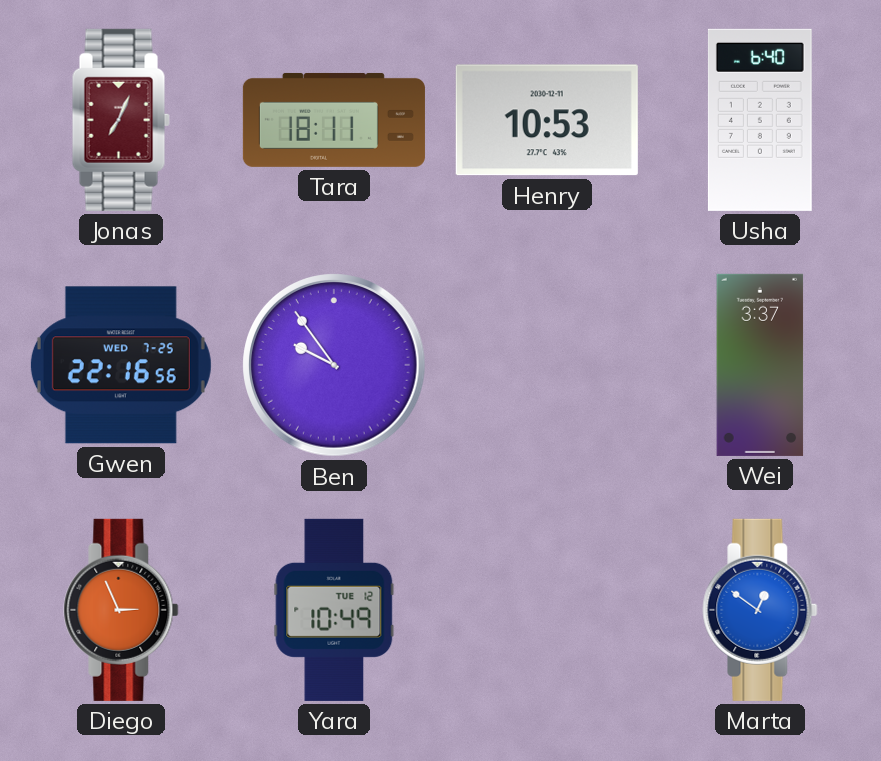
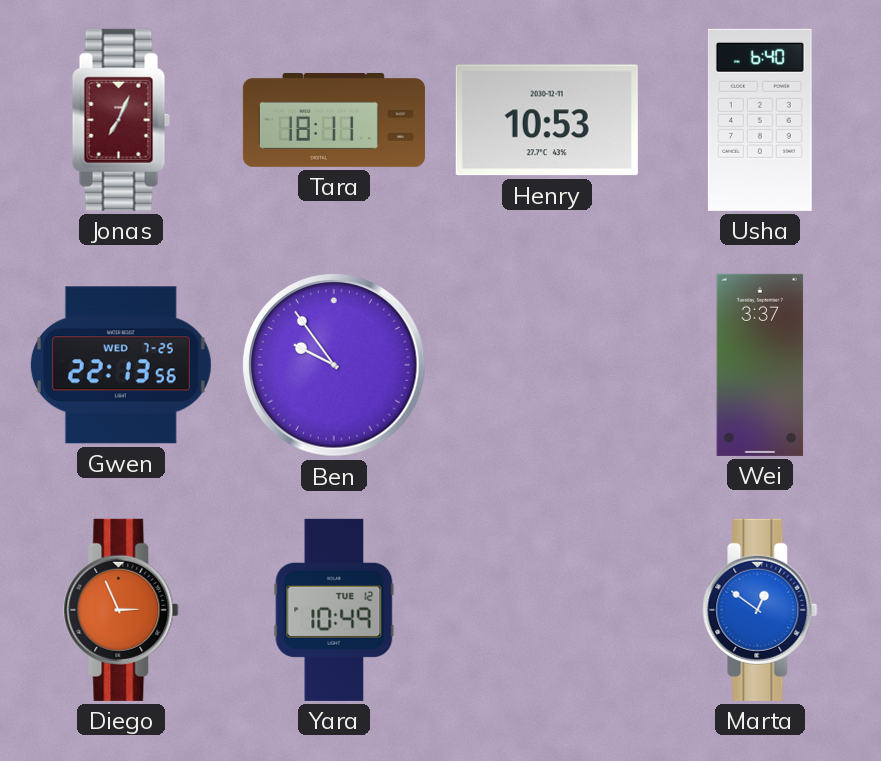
Gwen: 22:16 -> 22:13
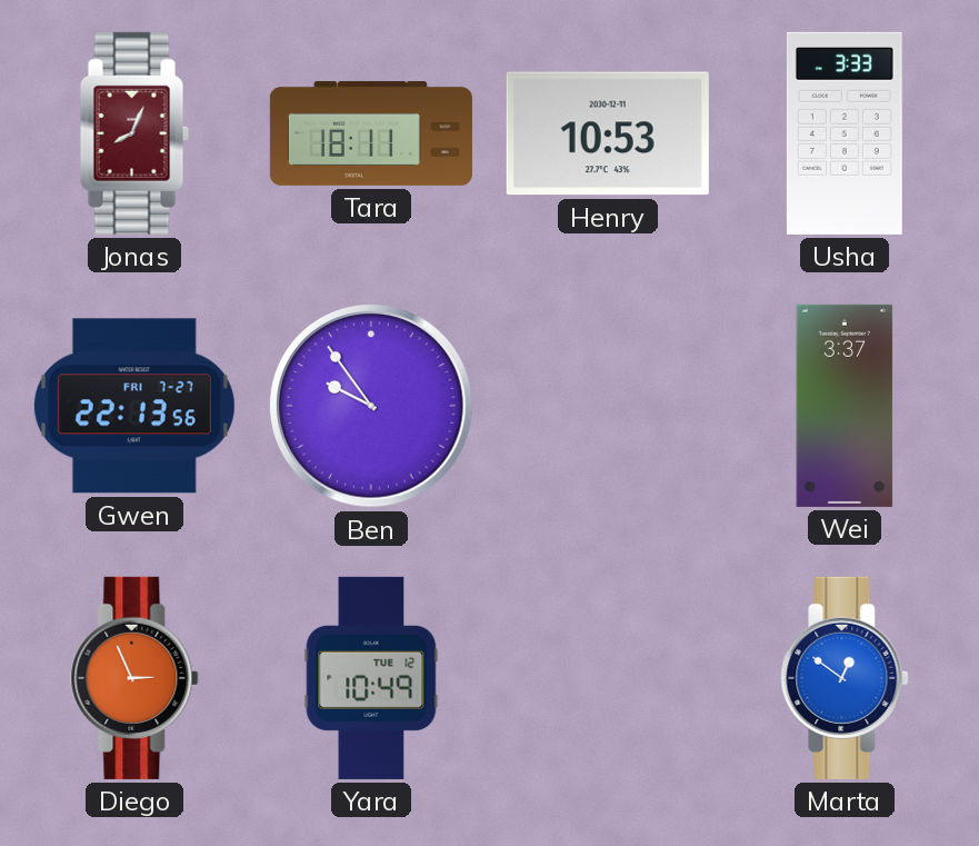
Jonas: 7:04 -> 8:04
Usha: 6:40 -> 3:33
Gwen date: WED 7-25 -> FRI 7-27
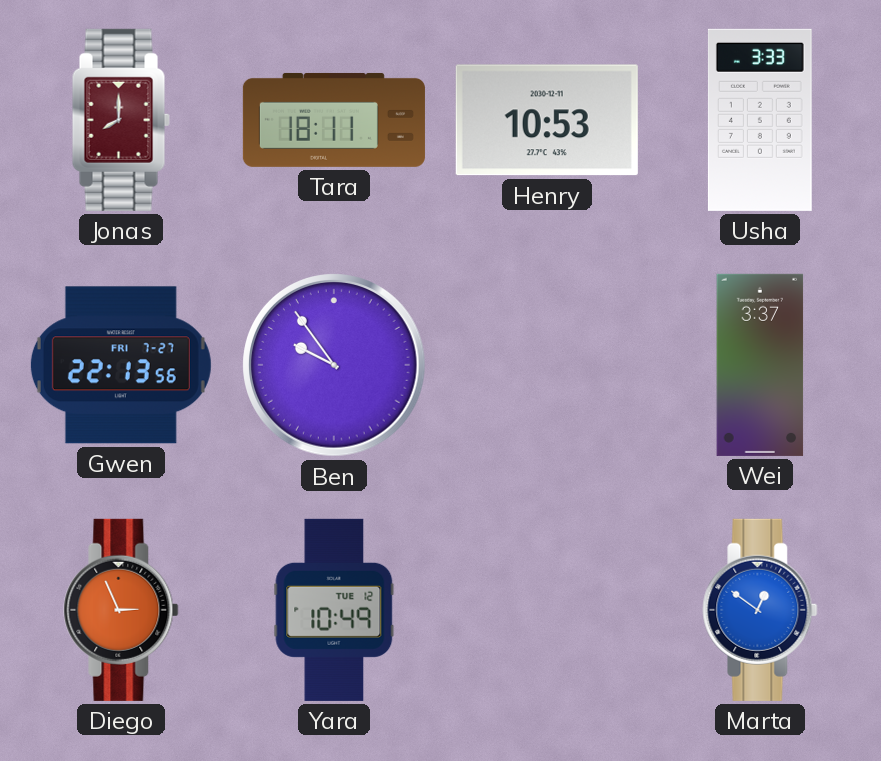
Jonas: 8:04 -> 8:00
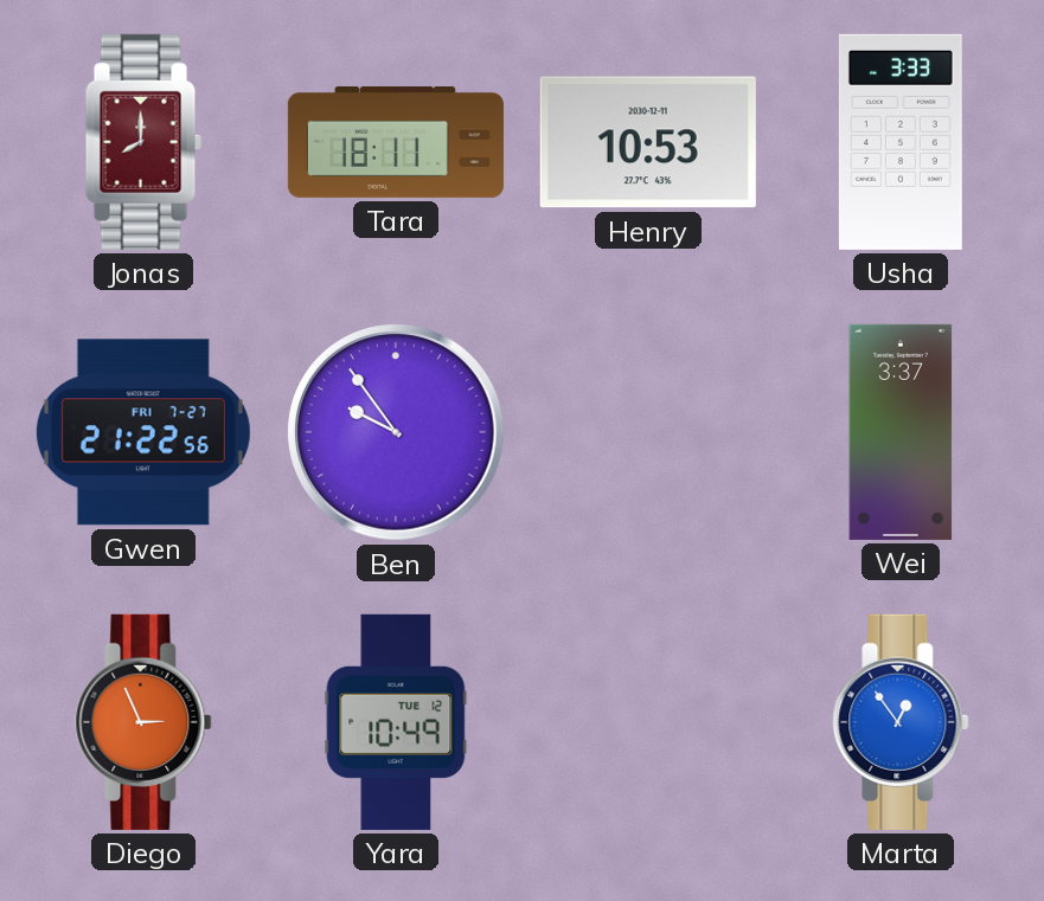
Gwen: 22:13 -> 21:22
Marta: 12:51 -> 12:54
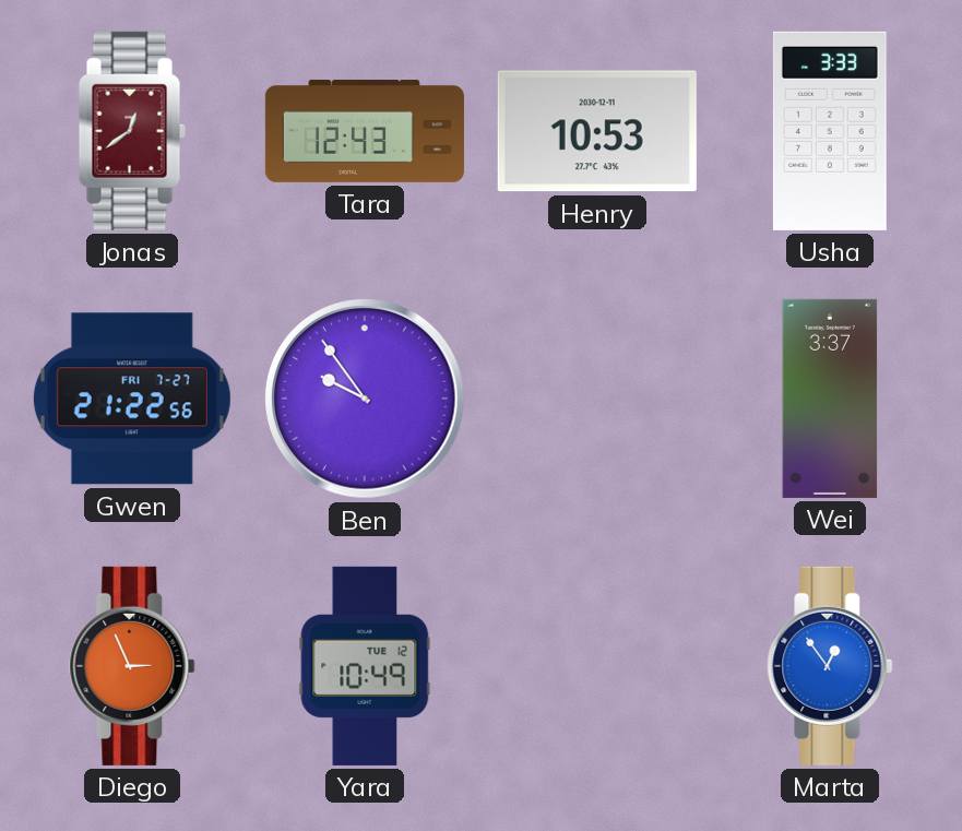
Jonas: 8:00 -> 12:39
Tara: 18:11 -> 12:43
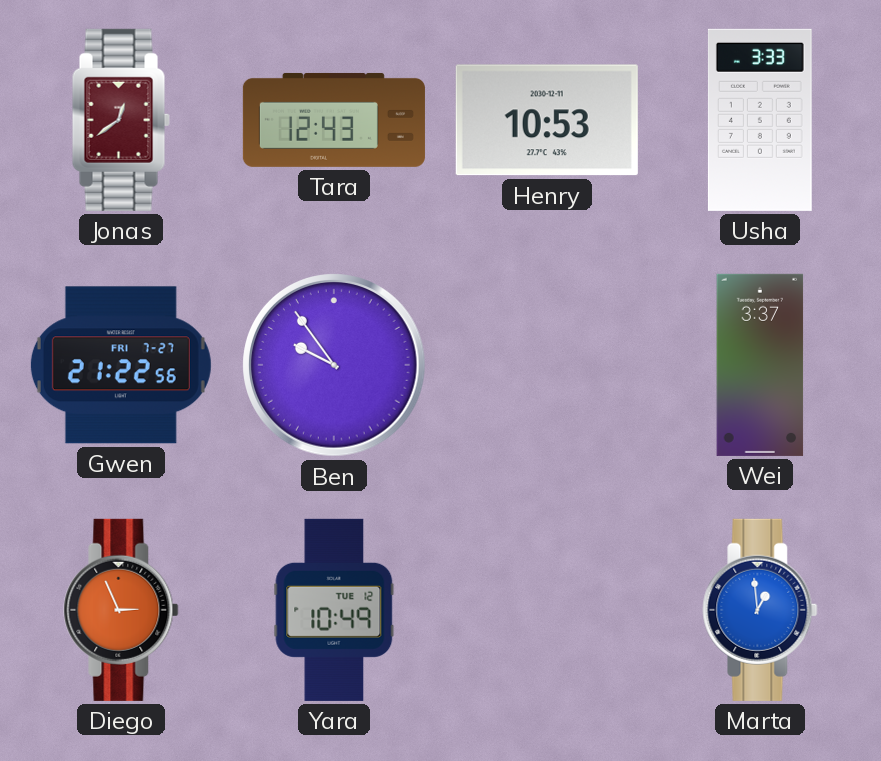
Marta: 12:54 -> 12:59
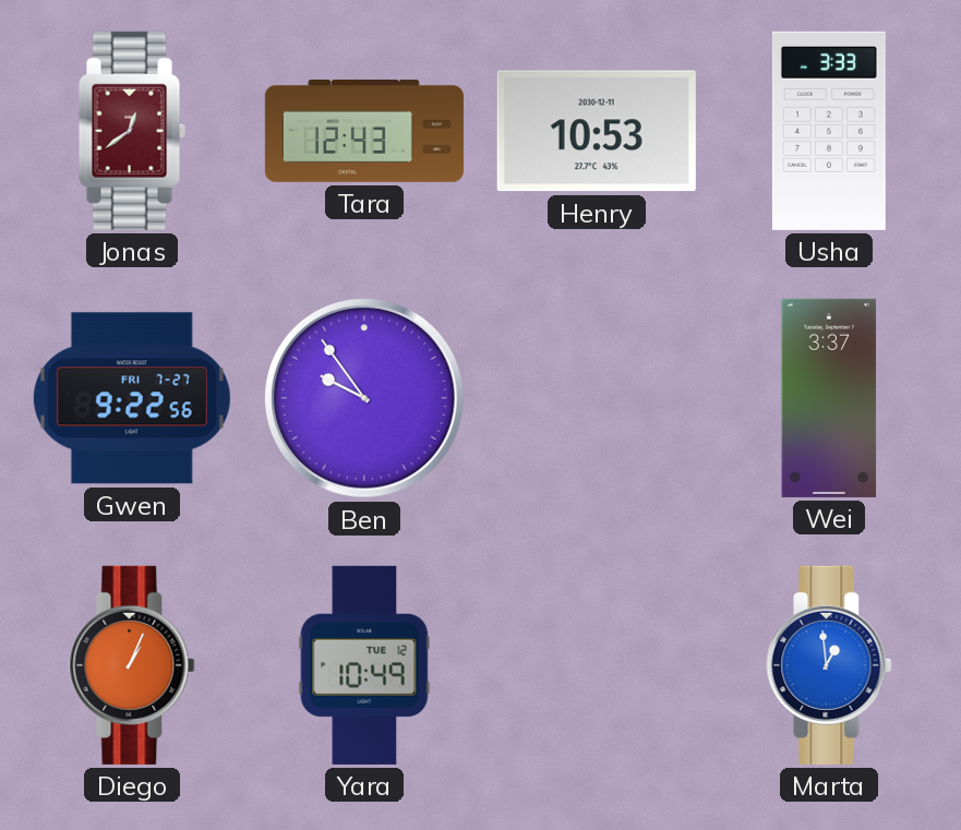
Gwen: 21:22 -> 9:22
Diego: 2:56 -> 1:04
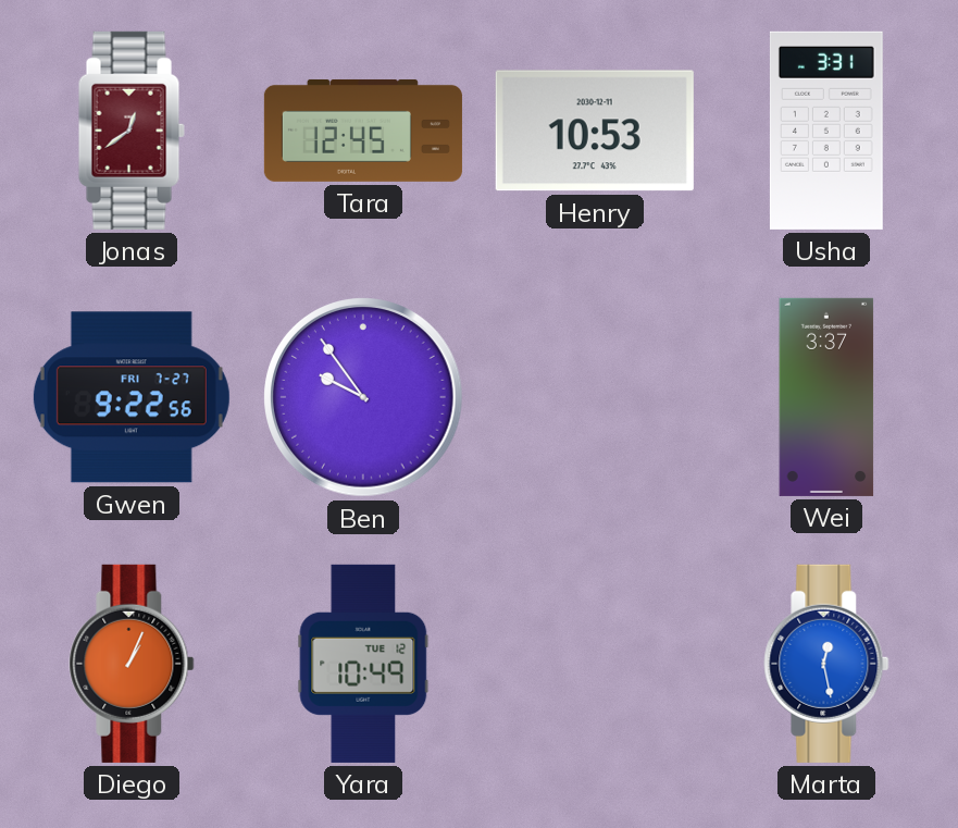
Tara: 12:43 -> 12:45
Usha: 3:33 -> 3:31
Marta: 12:59 -> 12:28
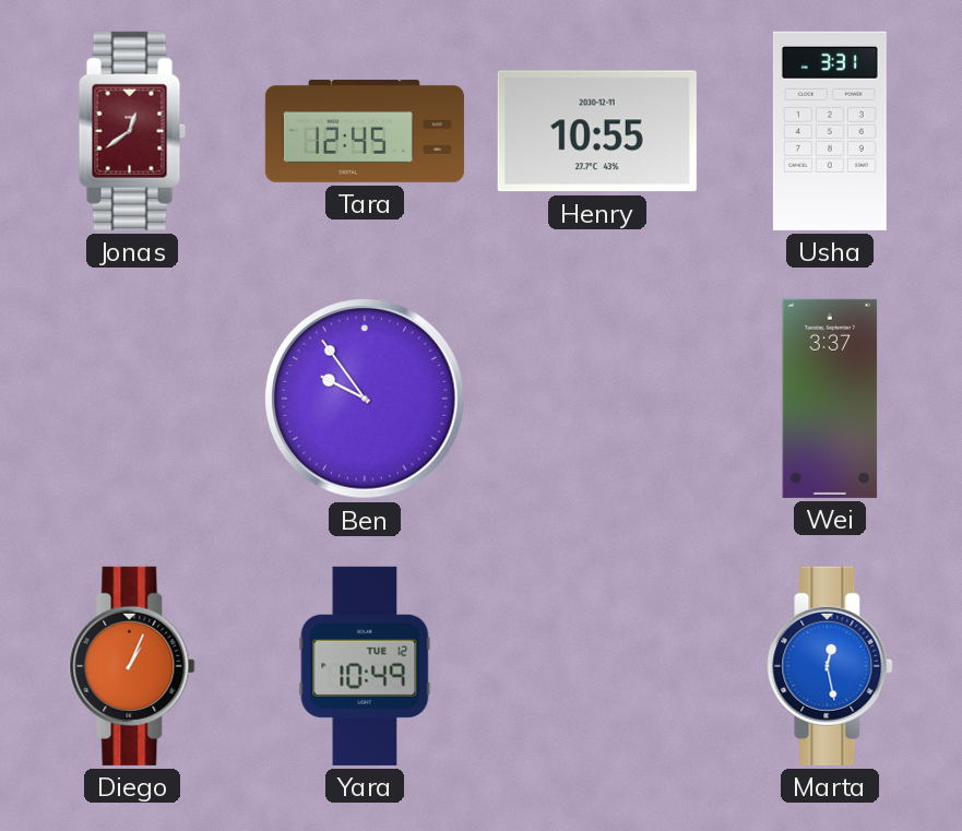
Henry: 10:53 -> 10:55
Gwen: 9:22 -> none
